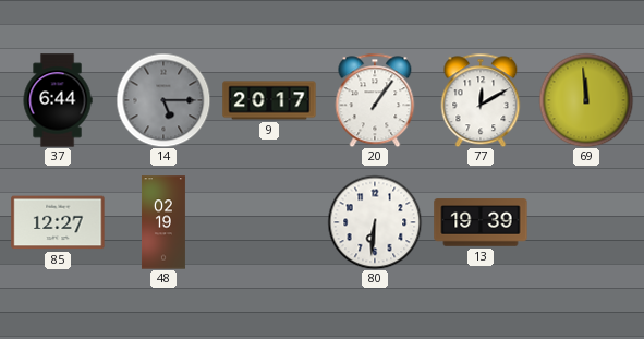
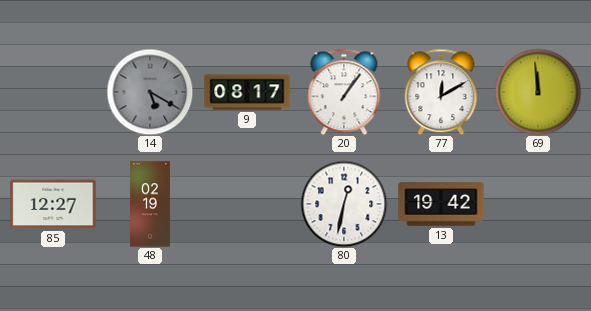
37: 6:44 -> none
14: 5:15 -> 5:20
9: 20:17 -> 08:17
80: 6:31 -> 12:32
13: 19:39 -> 19:42
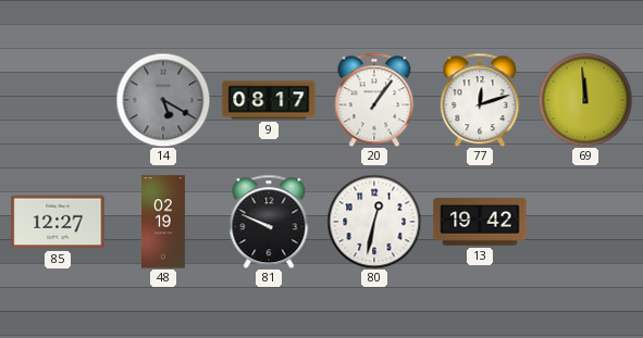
77: 12:10 -> 12:12
81: none -> 9:49
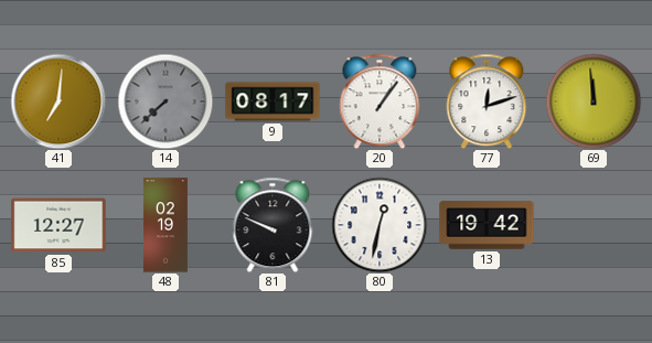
41: none -> 7:01
14: 5:20 -> 7:38
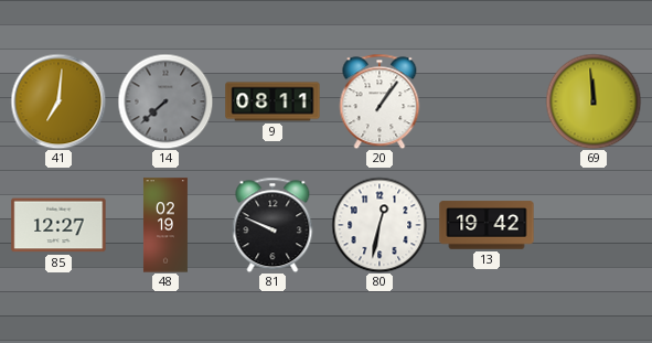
9: 08:17 -> 08:11
77: 12:12 -> none
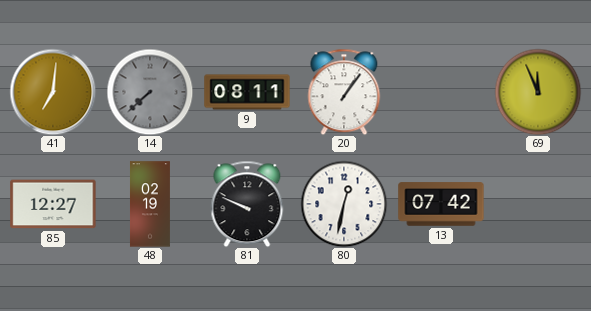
69: 11:59 -> 11:56
13: 19:42 -> 07:42
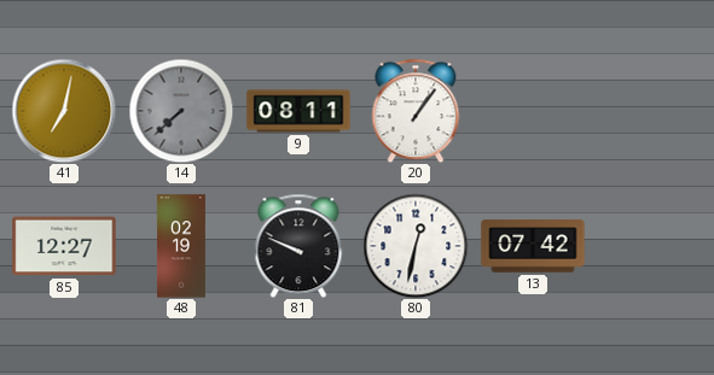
41: 7:01 -> 7:02
69: 11:56 -> none
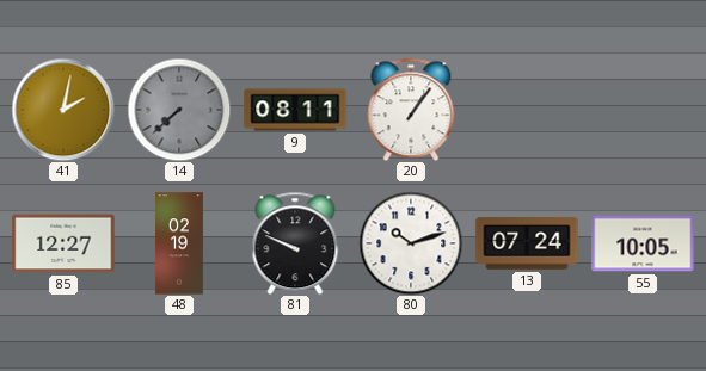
41: 7:02 -> 2:02
80: 12:32 -> 10:12
13: 07:42 -> 07:24
55: none -> 10:05
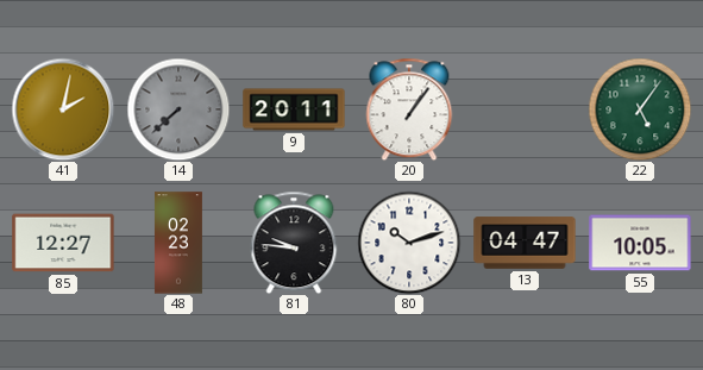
9: 08:11 -> 20:11
22: none -> 5:06
48: 02:19 -> 02:23
81: 9:49 -> 9:46
13: 07:24 -> 04:47
